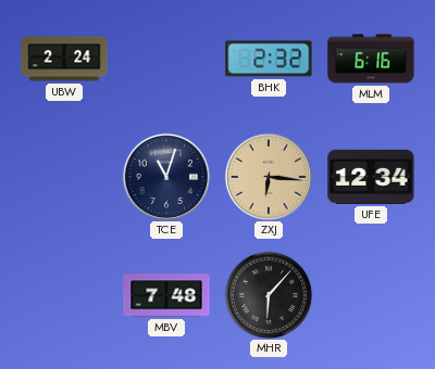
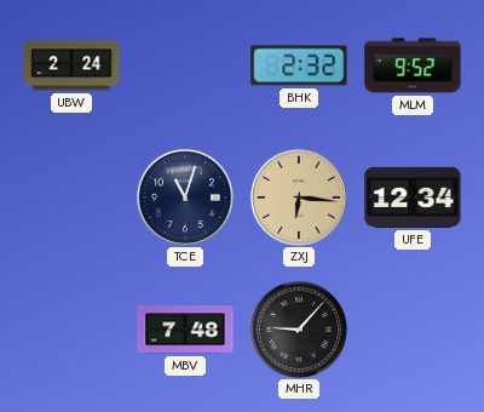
MLM: 6:16 -> 9:52
MHR: 6:07 -> 9:07
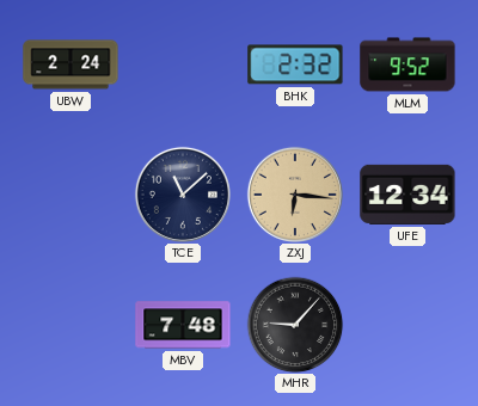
TCE: 11:03 -> 11:08
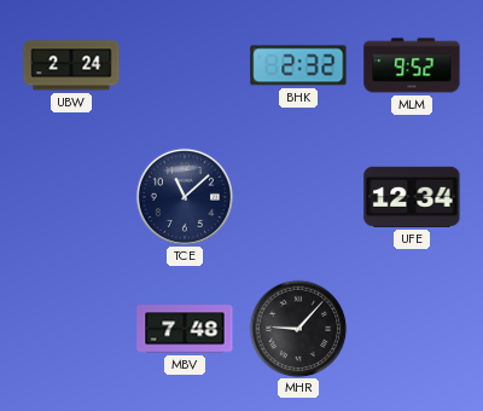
ZXJ: 6:16 -> none
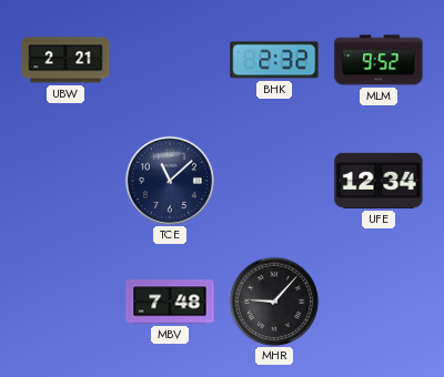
UBW: 2:24 -> 2:21
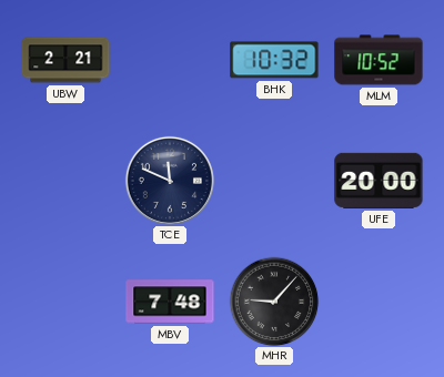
BHK: 2:32 -> 10:32
MLM: 9:52 -> 10:52
TCE: 11:08 -> 11:49
UFE: 12:34 -> 20:00
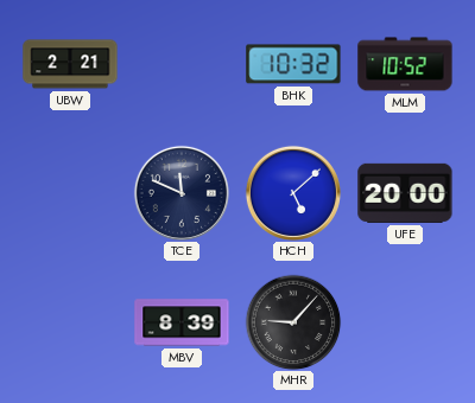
HCH: none -> 5:08
MBV: 7:48 -> 8:39
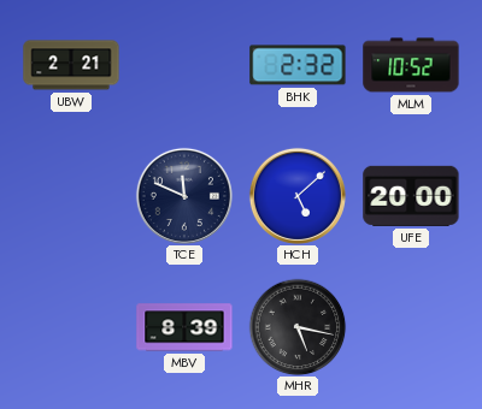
BHK: 10:32 -> 2:32
MHR: 9:07 -> 5:17
